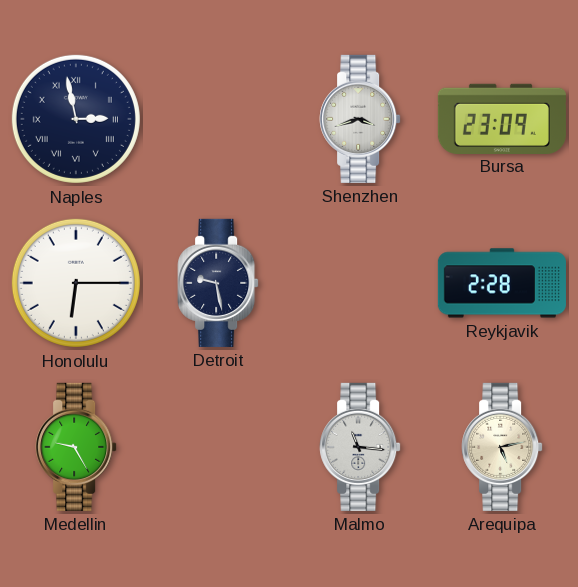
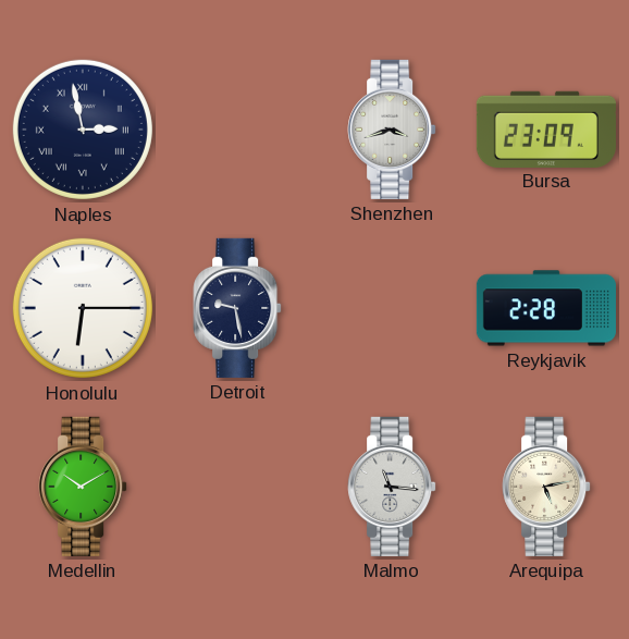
Medellin: 9:25 -> 10:10
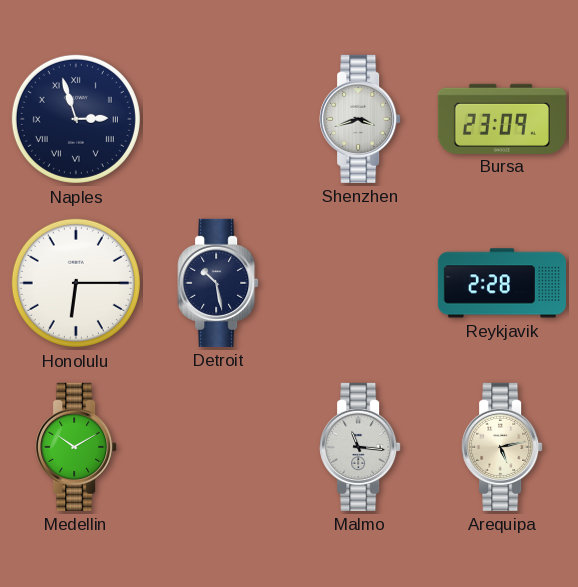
Naples: 2:58 -> 2:57
Detroit: 9:28 -> 10:28
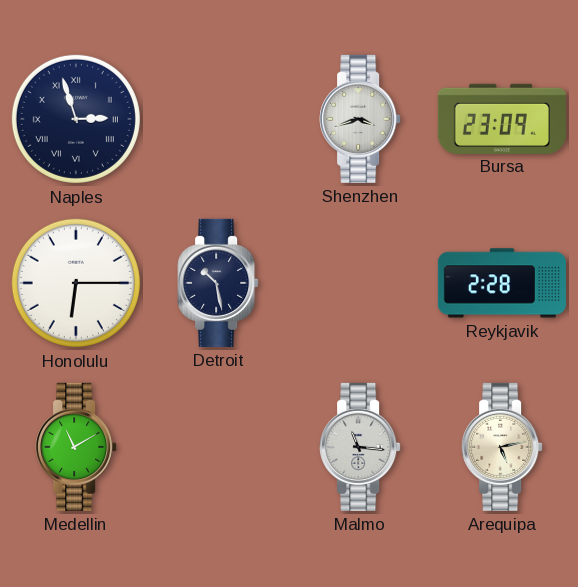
Medellin: 10:10 -> 11:10
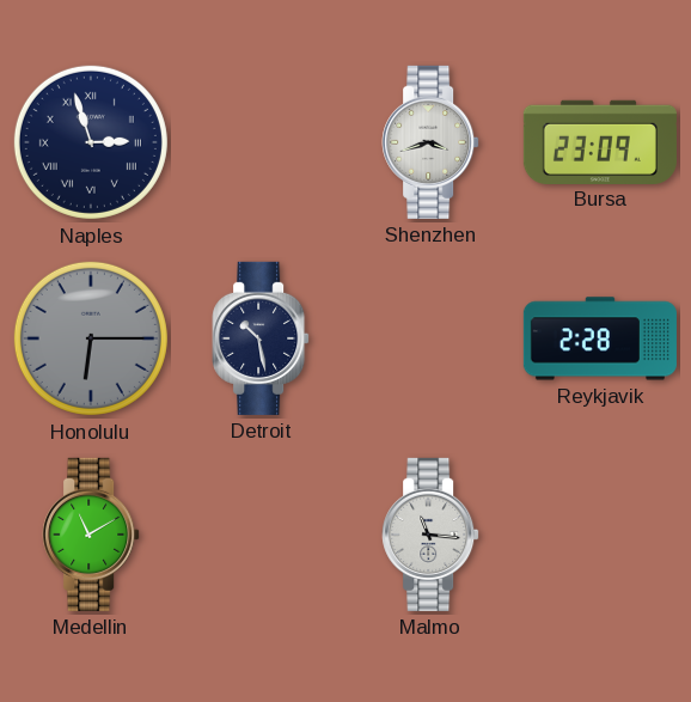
Honolulu dial: white -> grey
Arequipa: 5:13 -> none
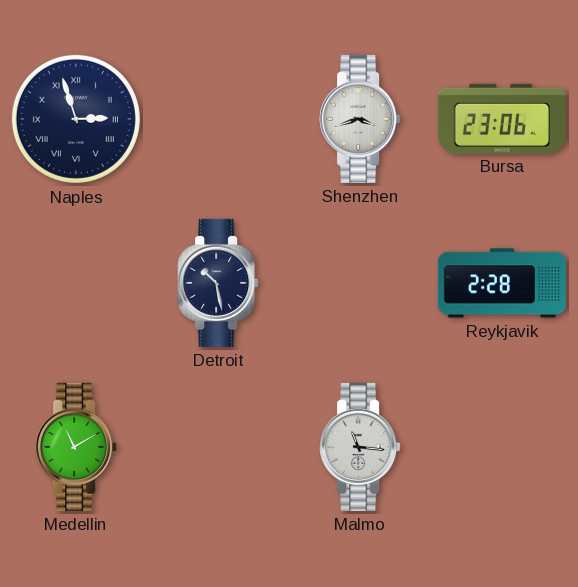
Bursa: 23:09 -> 23:06
Honolulu: 6:15 -> none
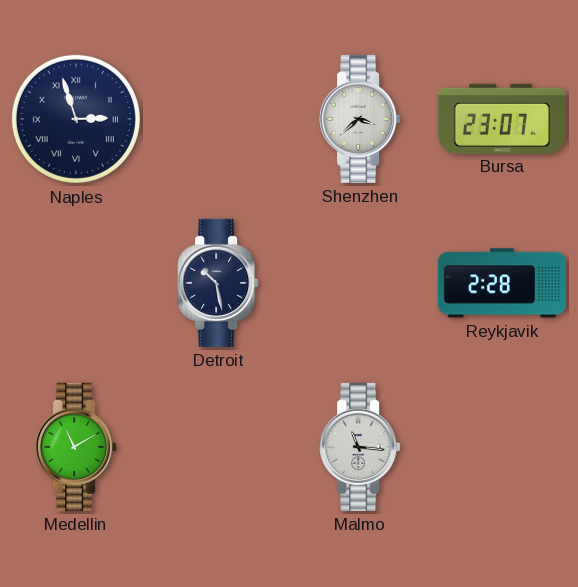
Shenzhen: 3:42 -> 3:38
Bursa: 23:06 -> 23:07
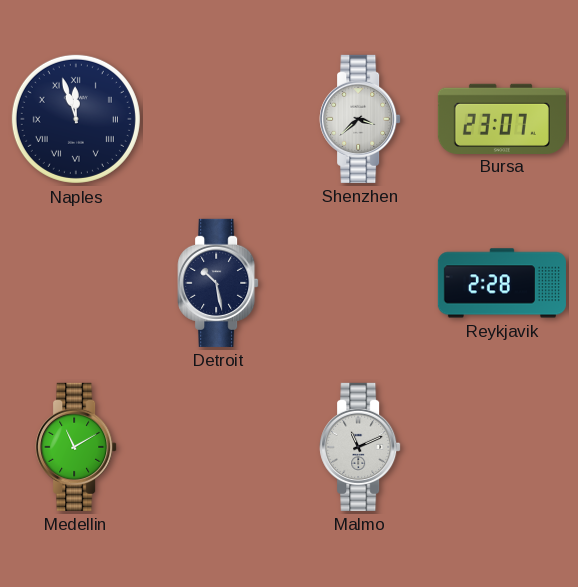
Naples: 2:57 -> 11:57
Malmo: 11:16 -> 11:11
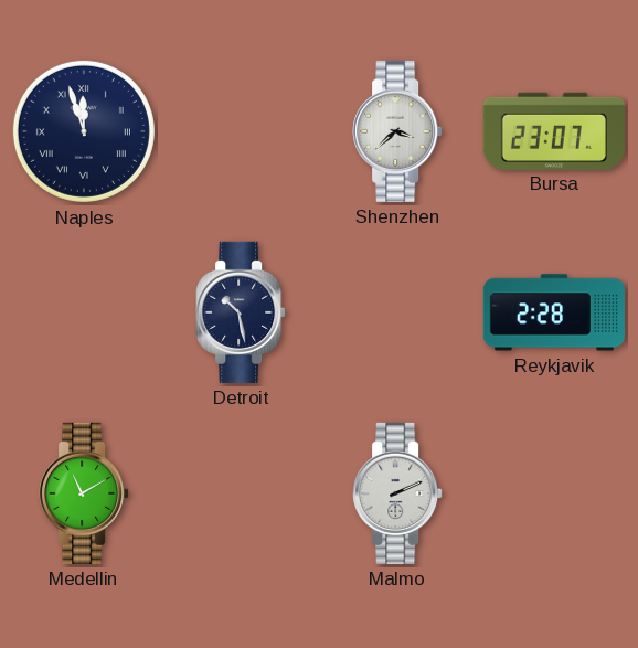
Malmo: 11:11 -> 2:11
